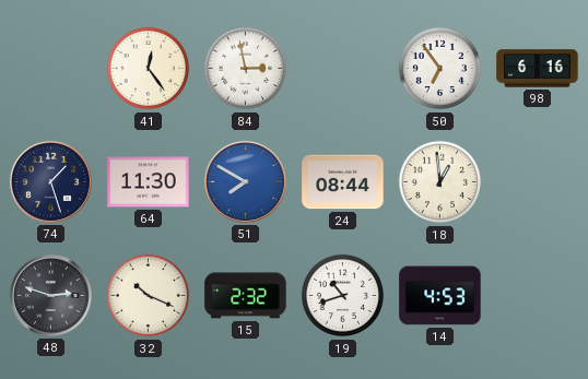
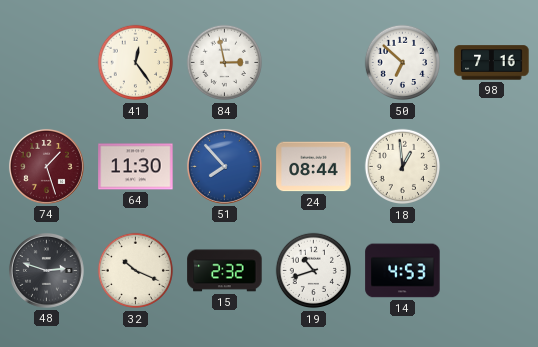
50: 6:54 -> 6:52
98: 6:16 -> 7:16
74 dial: navy -> burgundy
51: 7:50 -> 7:53
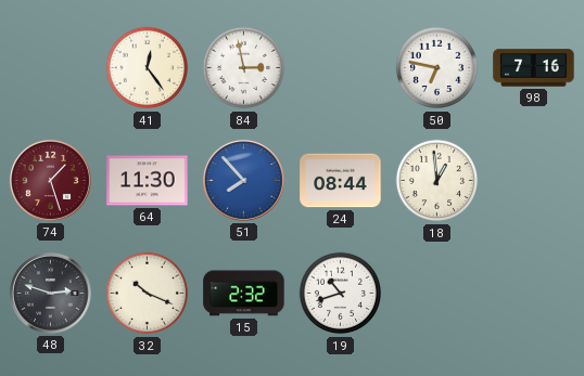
50: 6:52 -> 6:47
14: 4:53 -> none
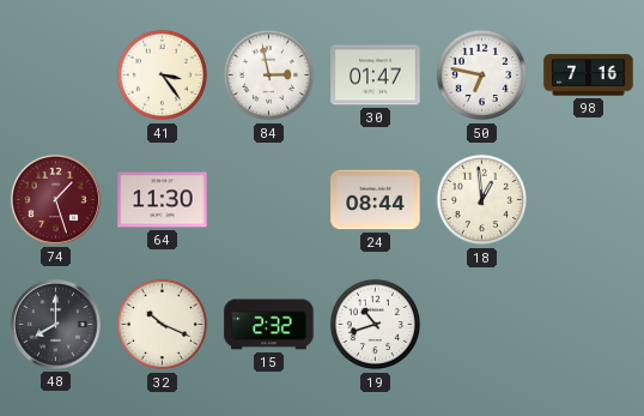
41: 12:24 -> 3:24
30: none -> 01:47
51: 7:53 -> none
48: 2:48 -> 8:00
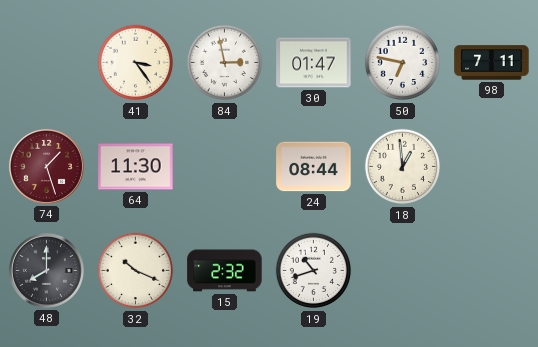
98: 7:16 -> 7:11
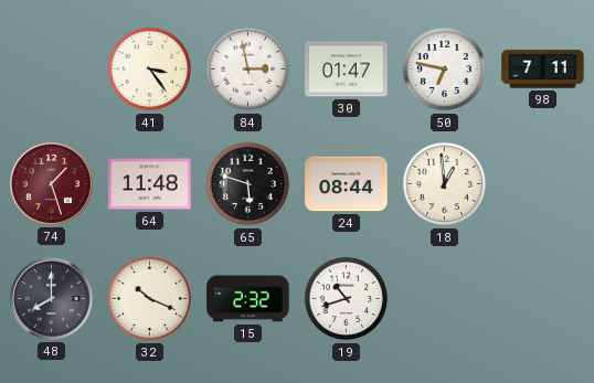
64: 11:30 -> 11:48
65: none -> 5:48
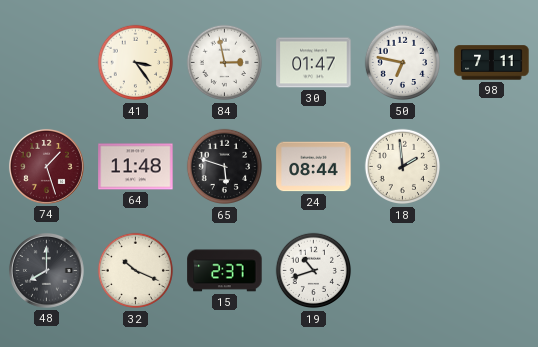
18: 12:59 -> 1:59
15: 2:32 -> 2:37
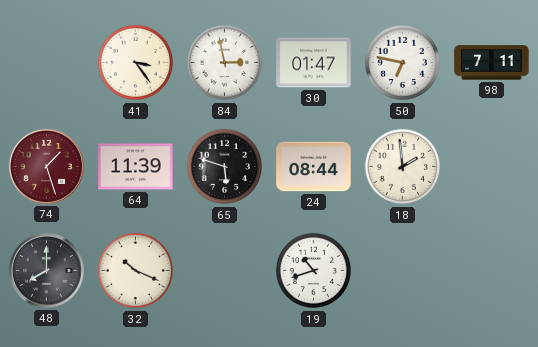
64: 11:48 -> 11:39
15: 2:37 -> none
